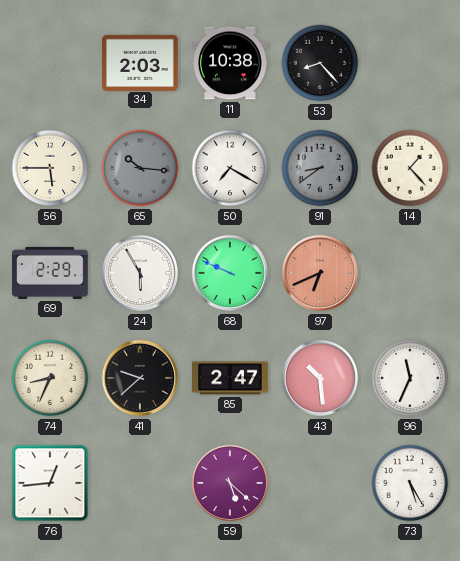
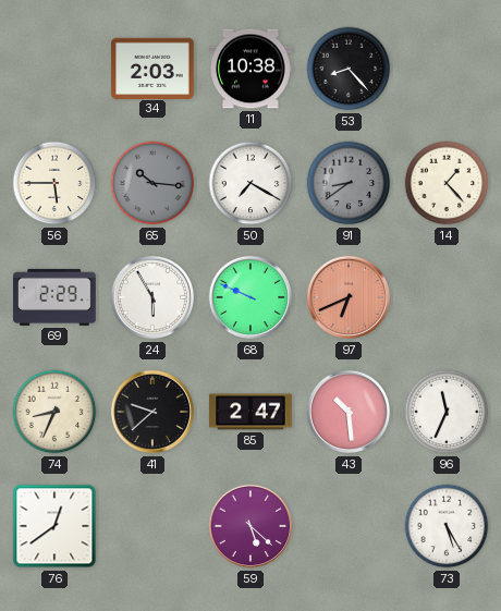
76: 12:44 -> 12:39
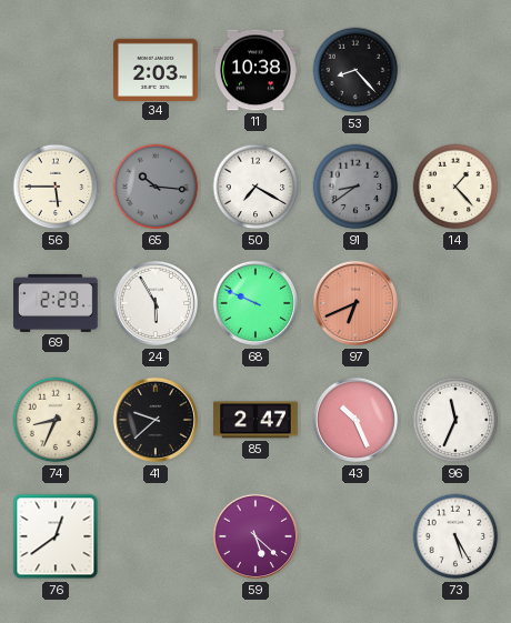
43: 10:29 -> 10:26
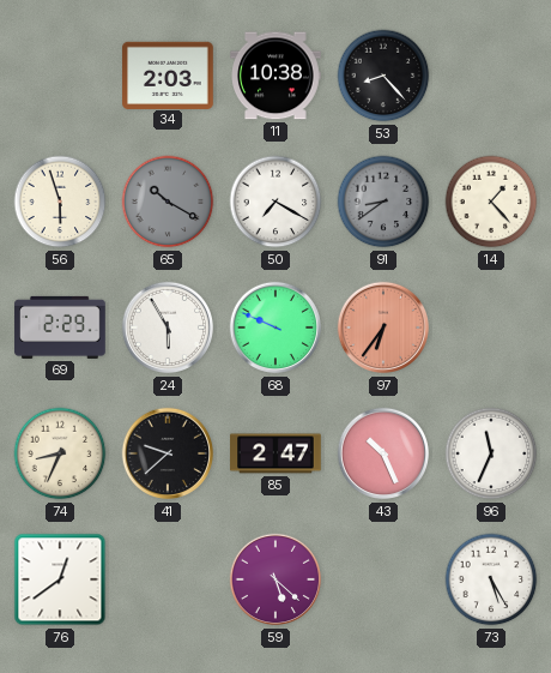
56: 5:45 -> 5:57
65: 10:16 -> 10:20
97: 6:41 -> 6:36
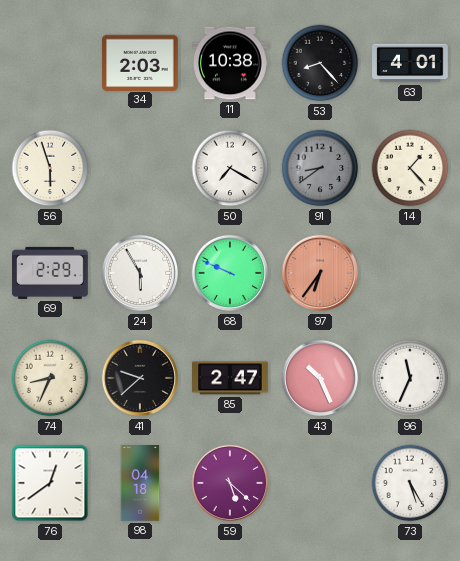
63: none -> 4:01
65: 10:20 -> none
98: none -> 04:18
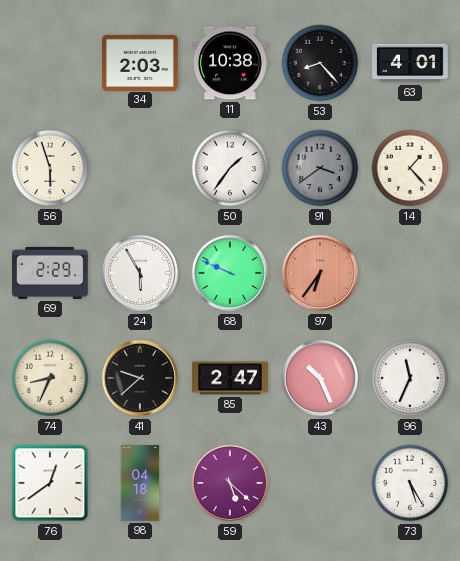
50: 7:20 -> 1:36
91: 8:39 -> 3:39
